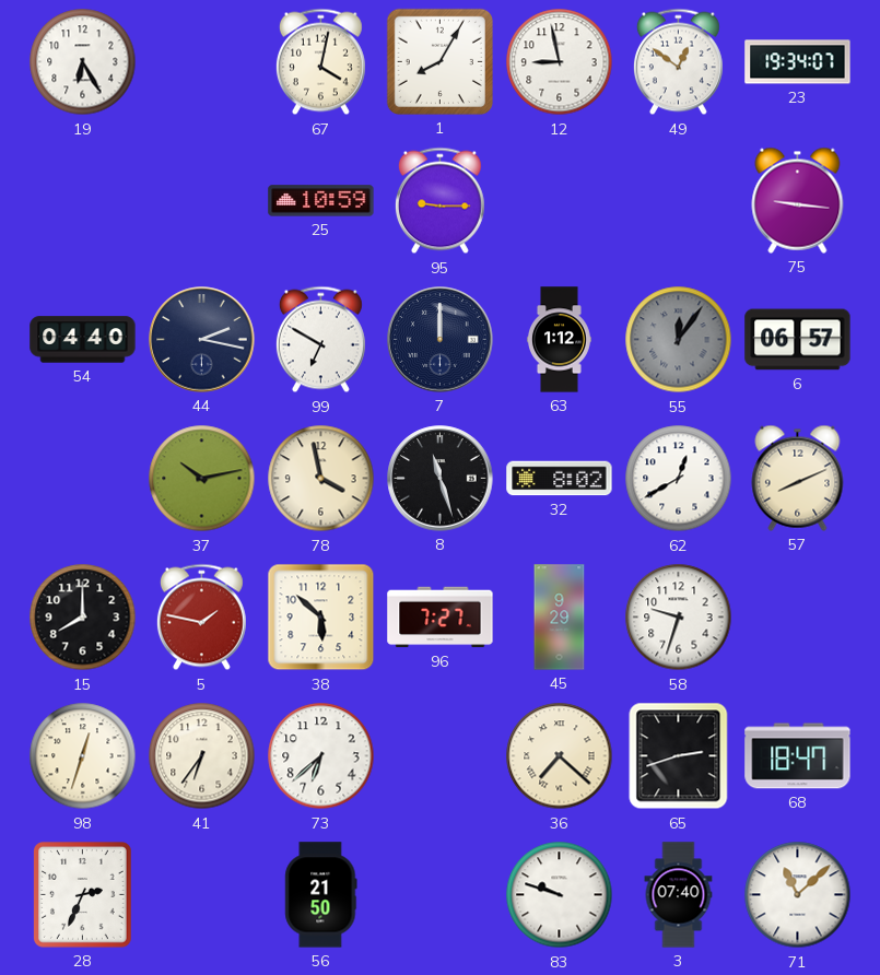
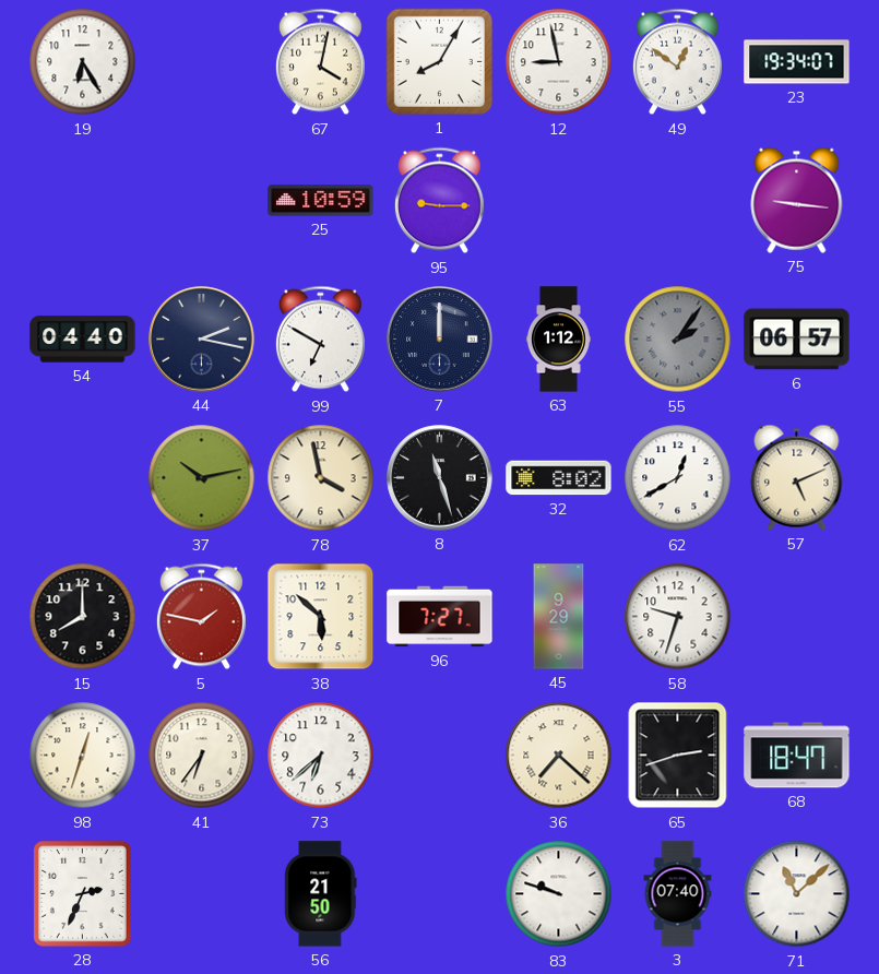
55: 12:06 -> 2:06
57: 8:11 -> 5:11
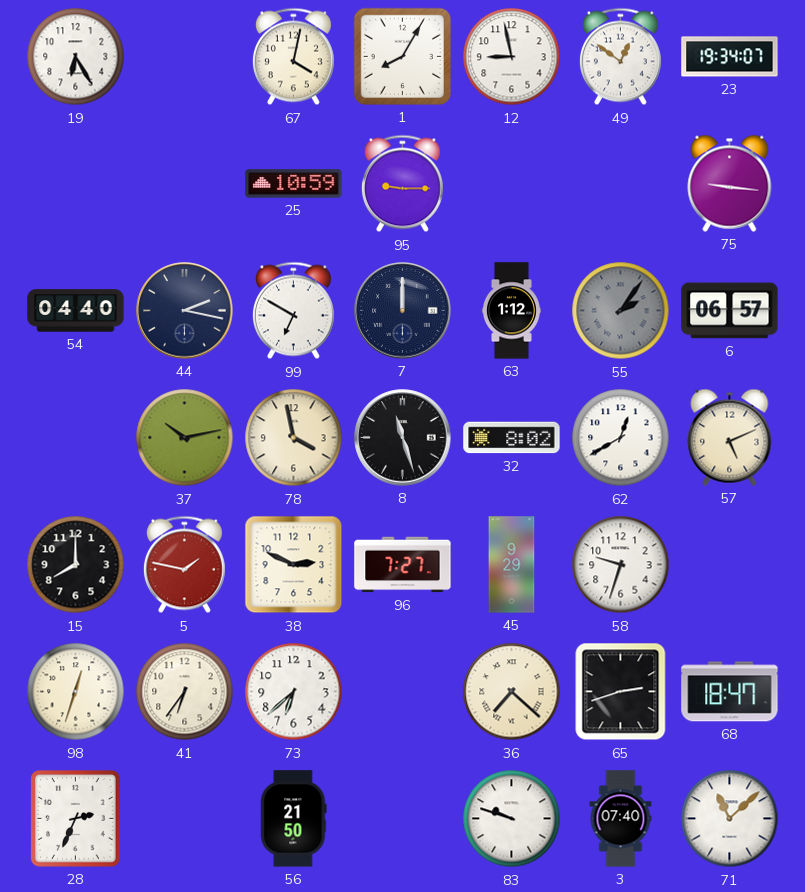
38: 5:52 -> 2:49
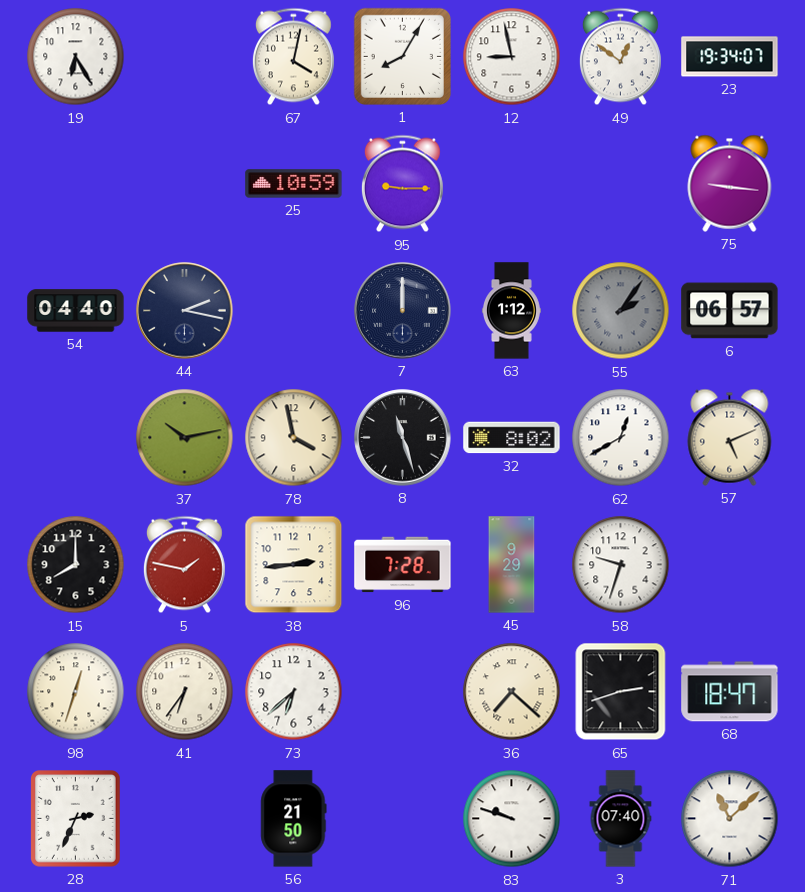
99: 6:50 -> none
38: 2:49 -> 2:44
96: 7:27 -> 7:28
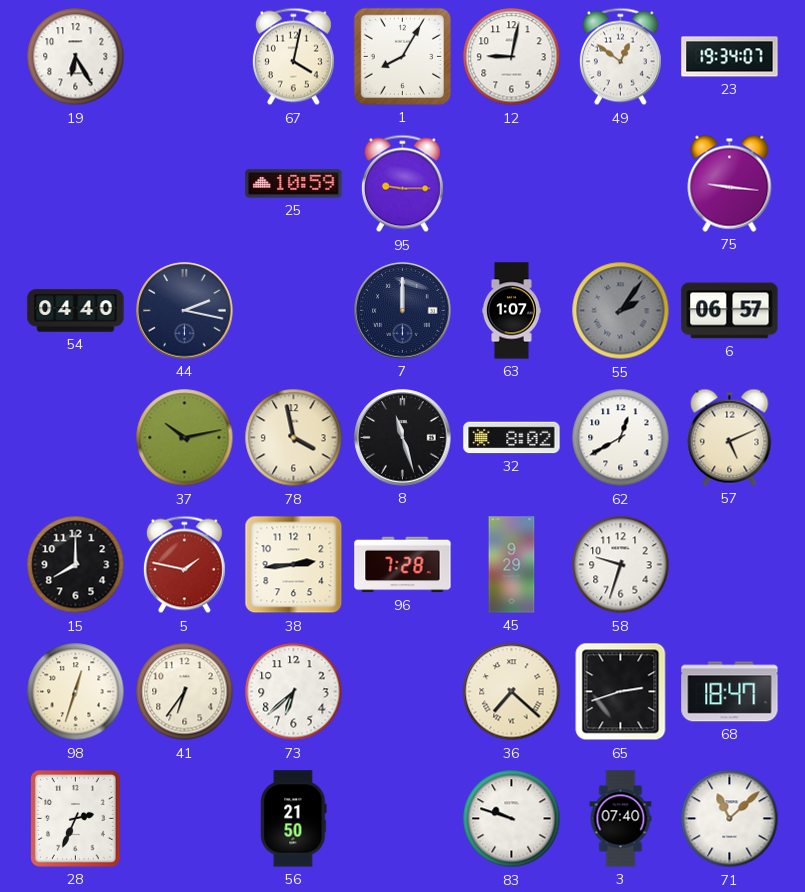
12: 8:58 -> 9:02
63: 1:12 -> 1:07
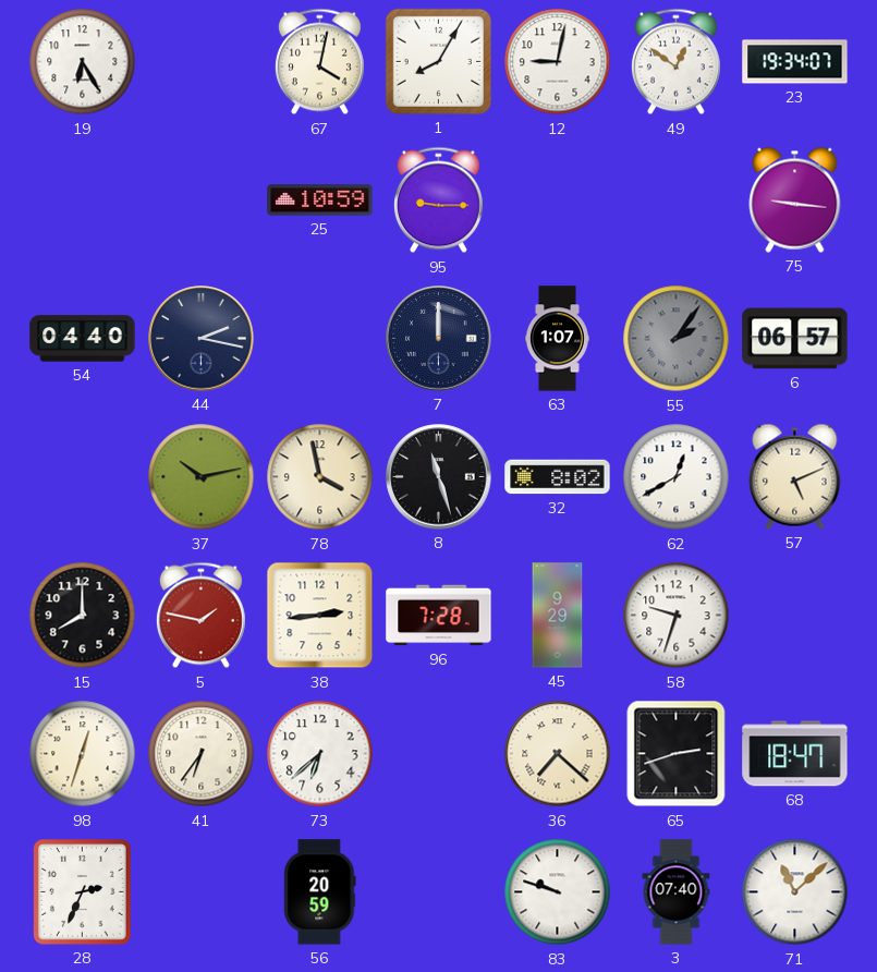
56: 21:50 -> 20:59
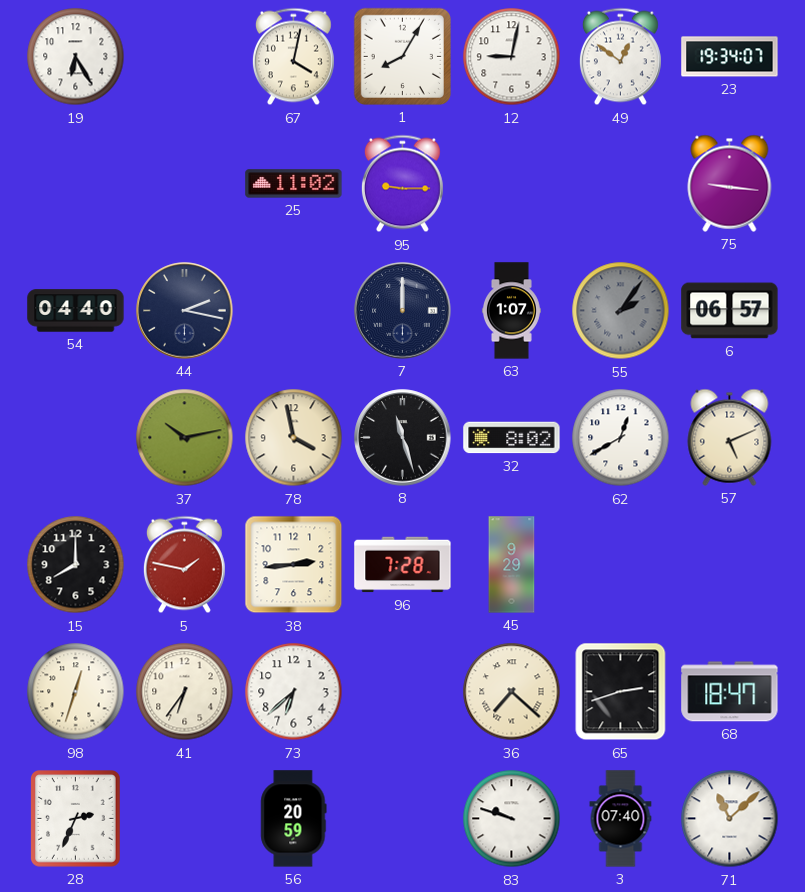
25: 10:59 -> 11:02
58: 9:33 -> none
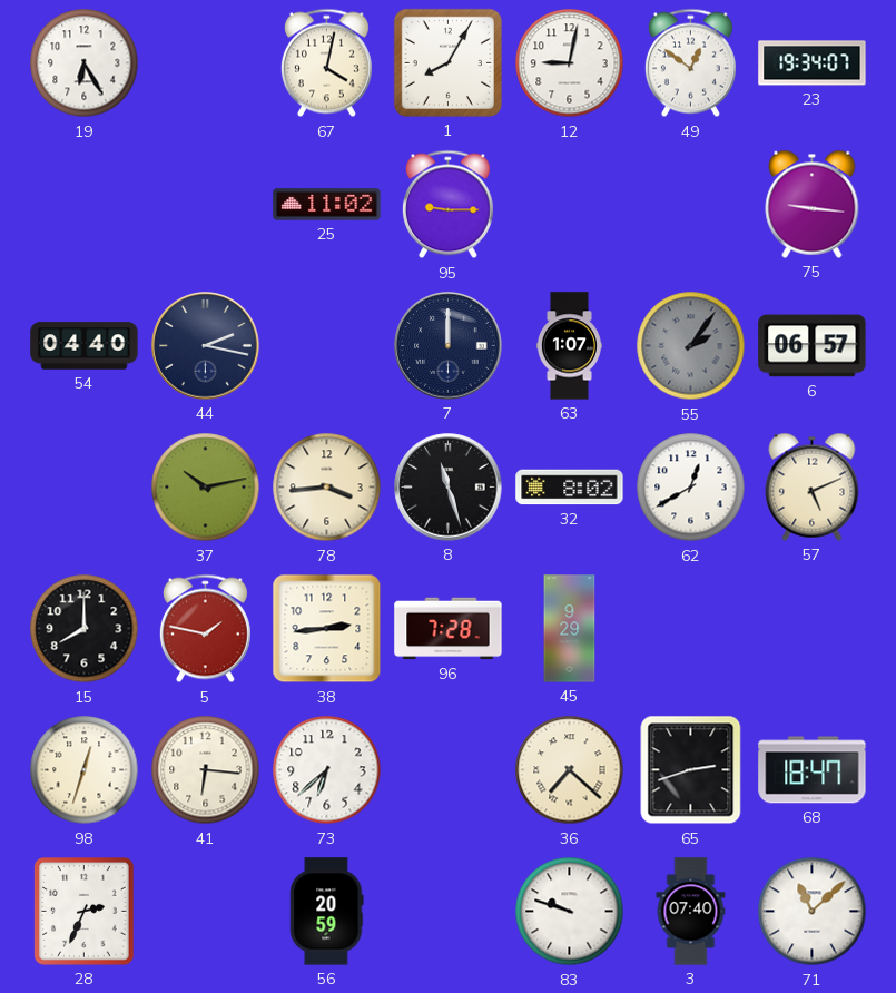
78: 3:58 -> 3:44
41: 6:36 -> 6:16
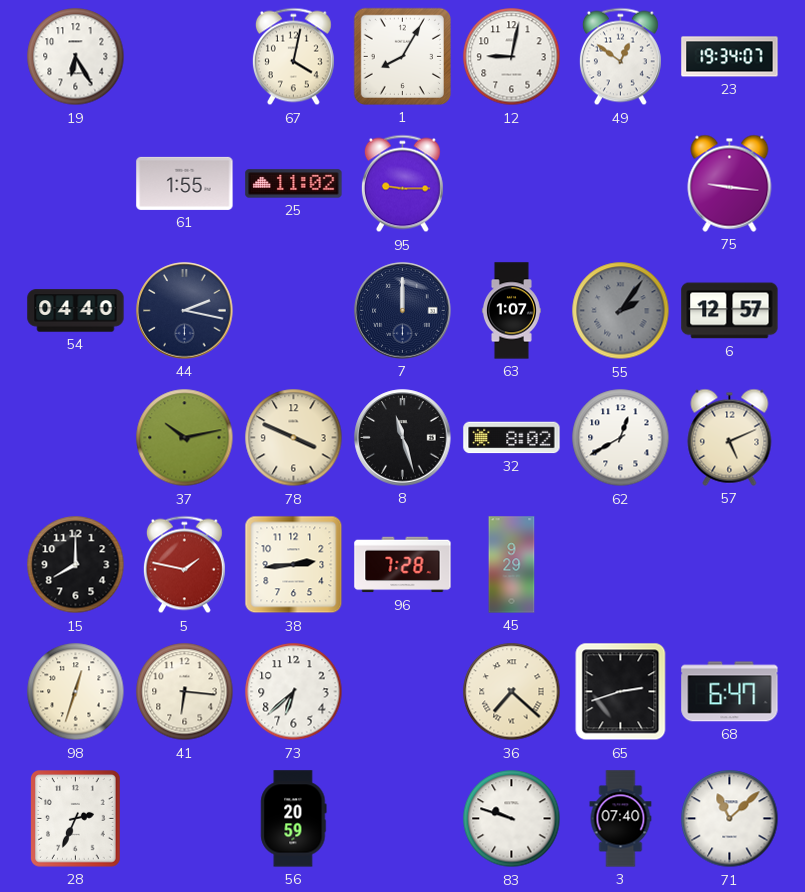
61: none -> 1:55
6: 06:57 -> 12:57
78: 3:44 -> 3:49
68: 18:47 -> 6:47
